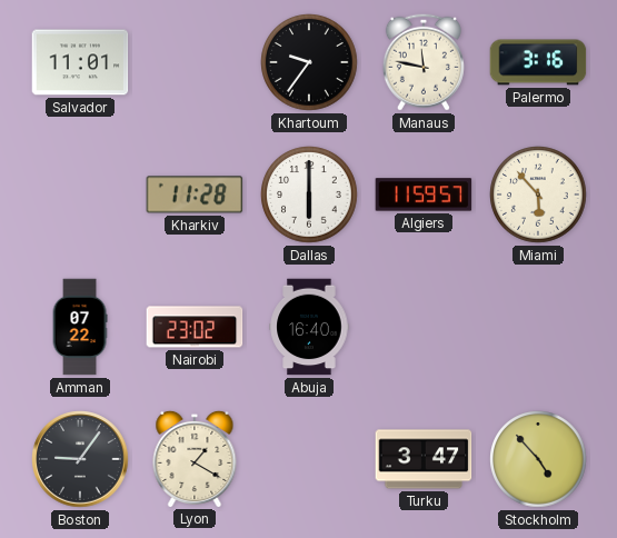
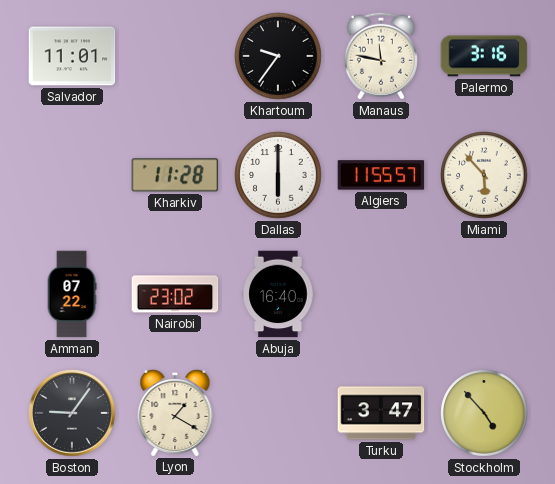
Algiers: 11:59 -> 11:55
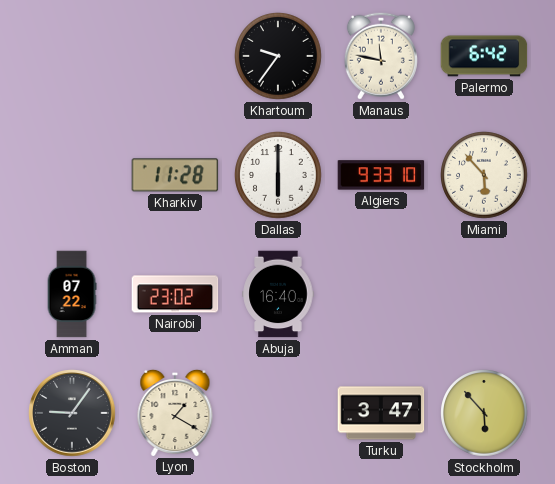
Salvador: 11:01 -> none
Palermo: 3:16 -> 6:42
Algiers: 11:55 -> 9:33
Stockholm: 4:53 -> 5:53
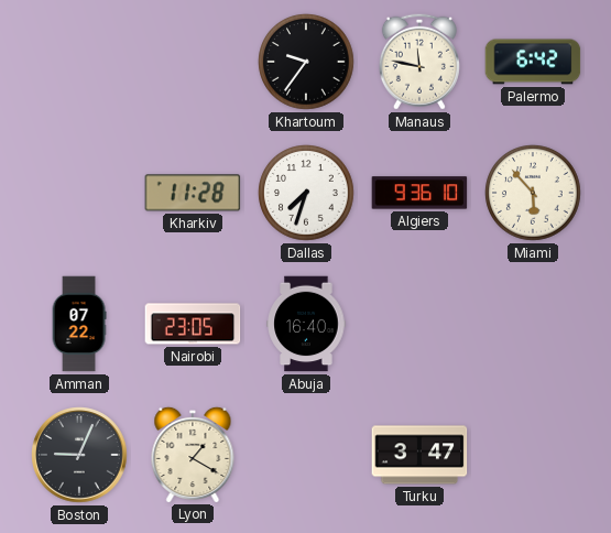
Dallas: 6:00 -> 7:33
Algiers: 9:33 -> 9:36
Nairobi: 23:02 -> 23:05
Boston: 9:06 -> 9:04
Stockholm: 5:53 -> none
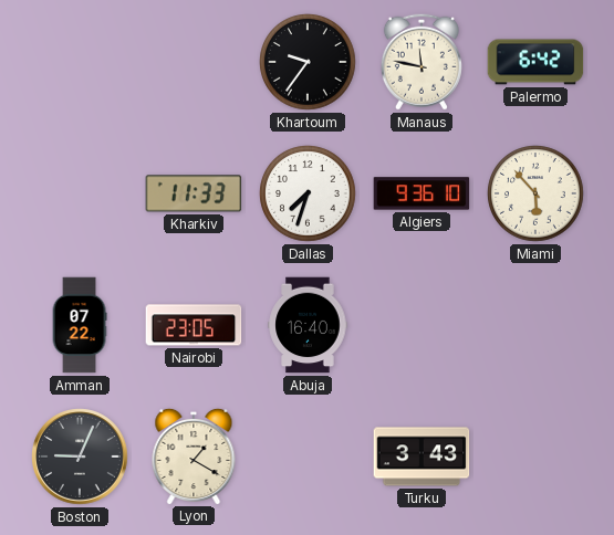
Kharkiv: 11:28 -> 11:33
Turku: 3:47 -> 3:43
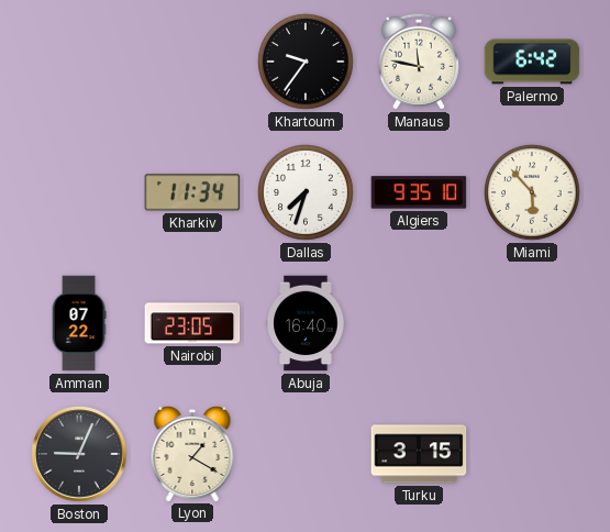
Kharkiv: 11:33 -> 11:34
Algiers: 9:36 -> 9:35
Turku: 3:43 -> 3:15
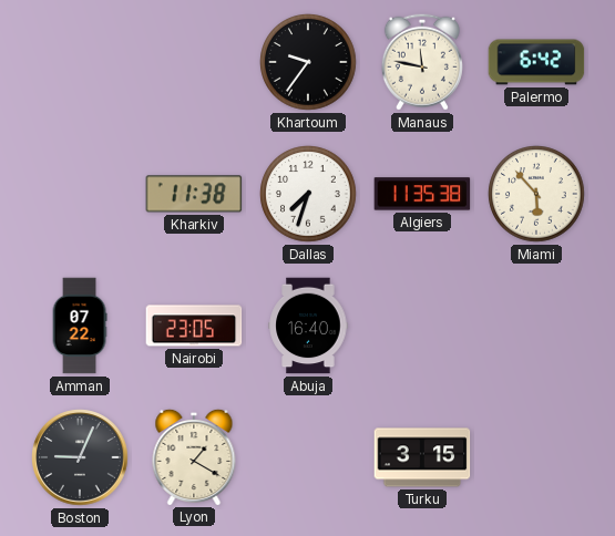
Kharkiv: 11:34 -> 11:38
Algiers: 9:35 -> 11:35
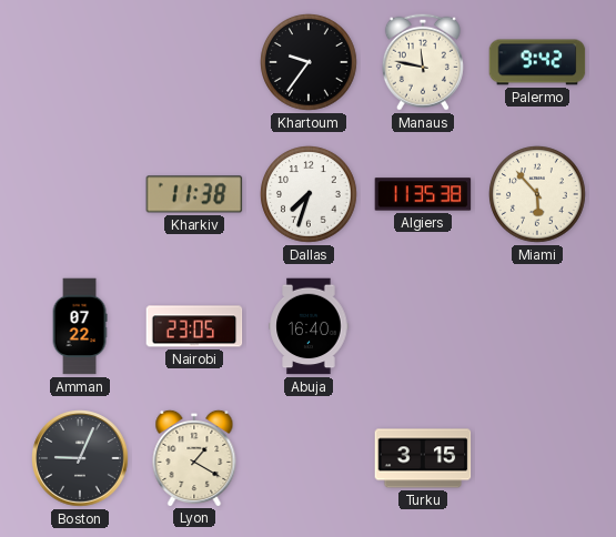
Palermo: 6:42 -> 9:42
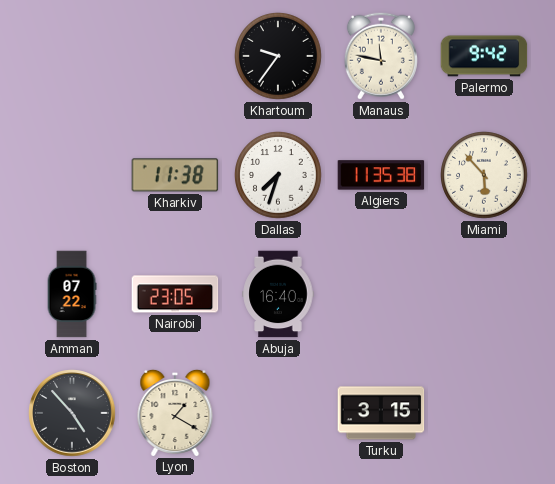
Boston: 9:04 -> 4:53
